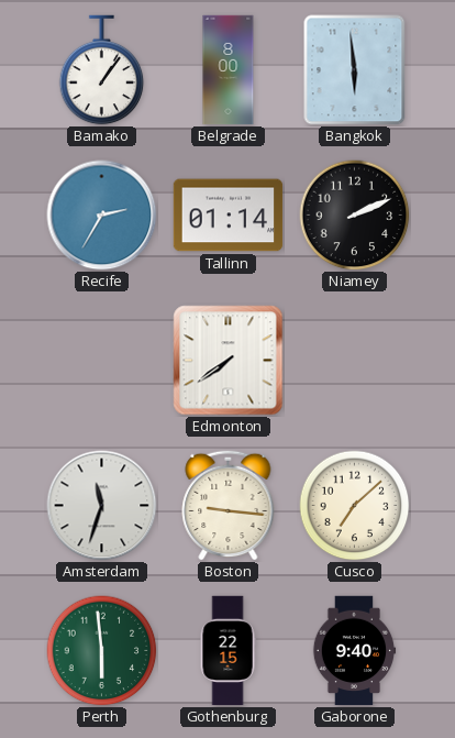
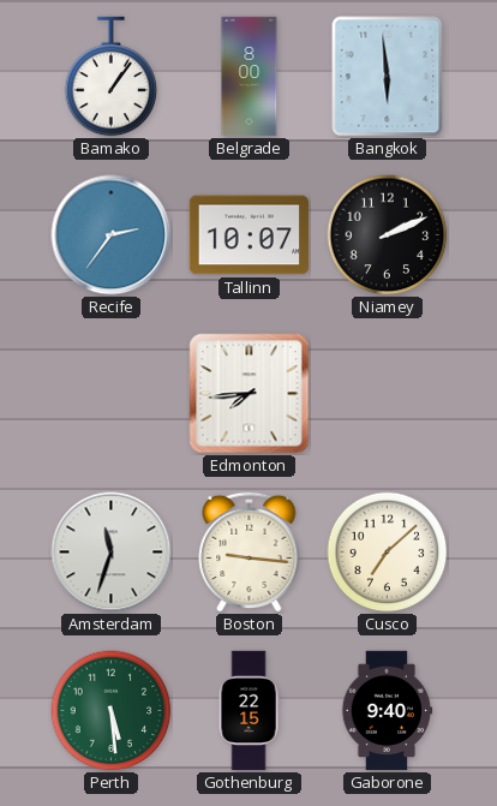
Recife: 2:35 -> 2:36
Tallinn: 01:14 -> 10:07
Edmonton: 7:39 -> 7:44
Perth: 5:59 -> 5:29
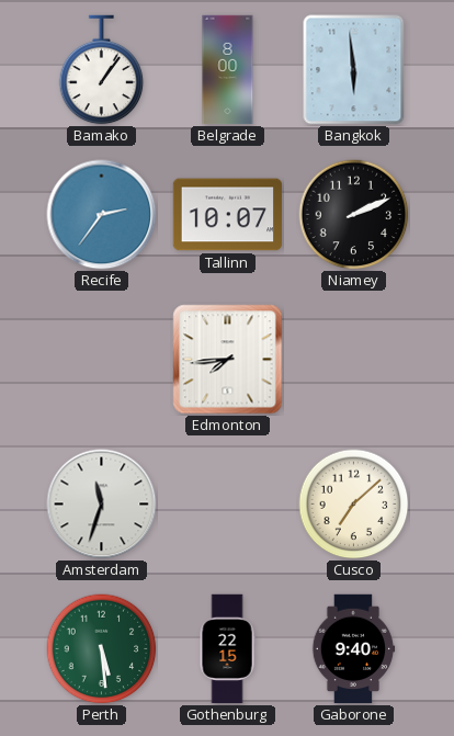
Boston: 9:16 -> none
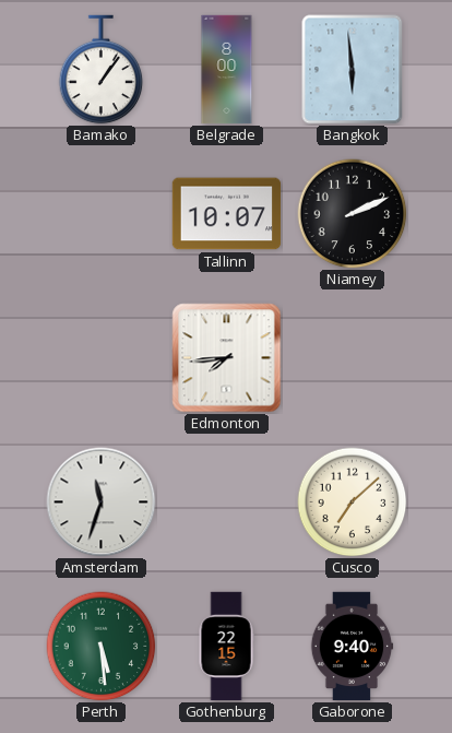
Recife: 2:36 -> none
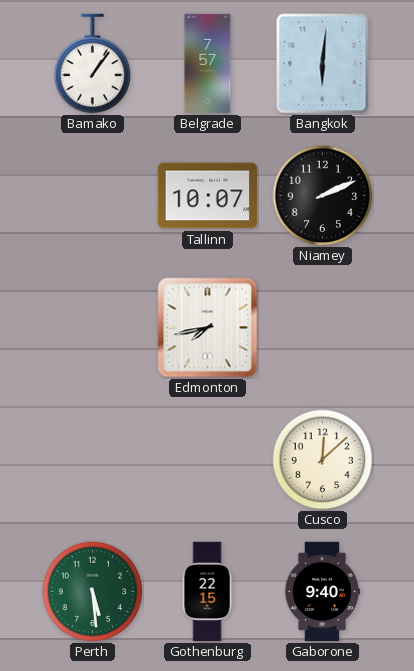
Belgrade: 8:00 -> 7:57
Bangkok: 5:59 -> 6:01
Edmonton: 7:44 -> 7:43
Amsterdam: 11:33 -> none
Cusco: 7:08 -> 12:08
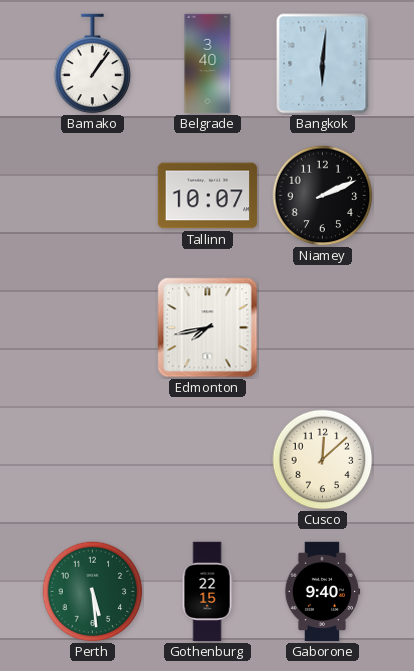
Belgrade: 7:57 -> 3:40
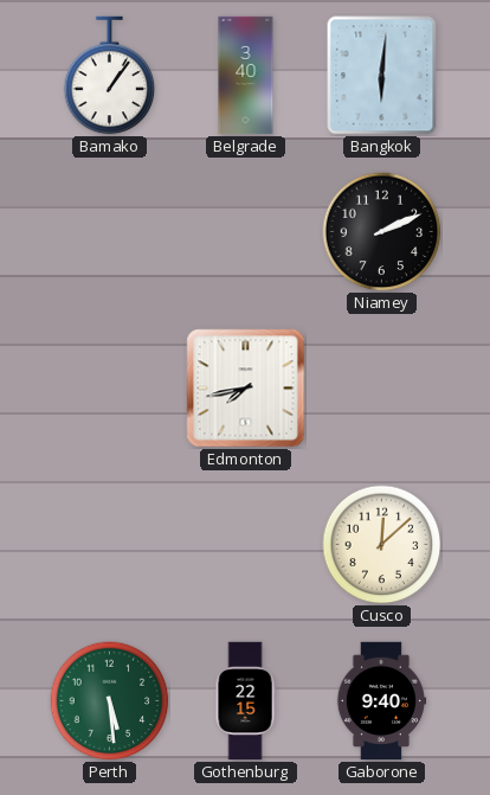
Tallinn: 10:07 -> none
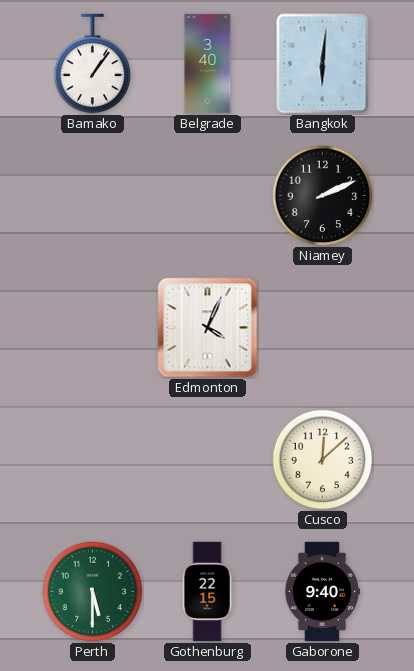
Edmonton: 7:43 -> 4:04
Perth: 5:29 -> 5:30
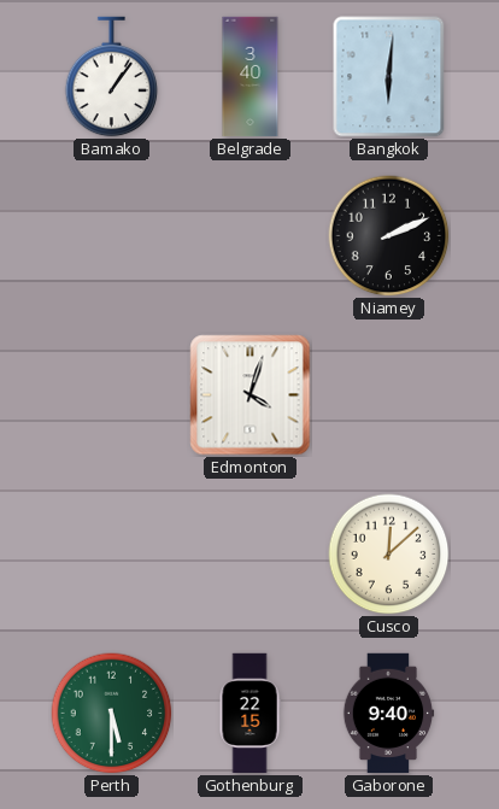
Edmonton: 4:04 -> 4:03
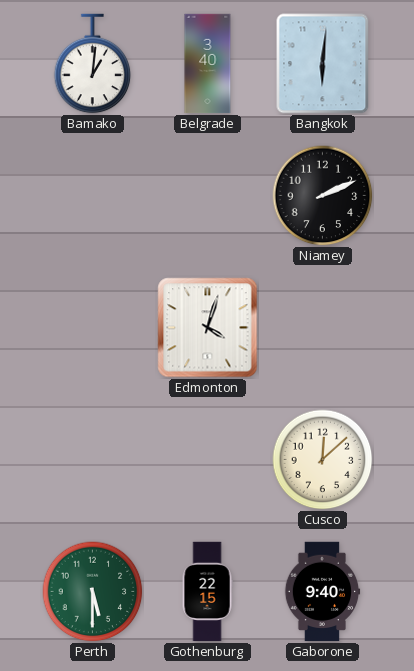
Bamako: 1:06 -> 1:01
